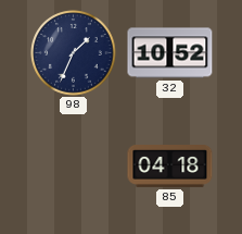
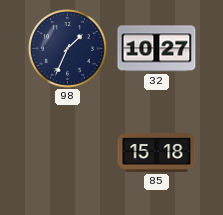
32: 10:52 -> 10:27
85: 04:18 -> 15:18
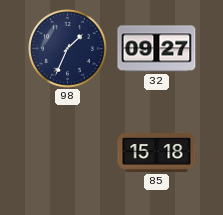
32: 10:27 -> 09:27
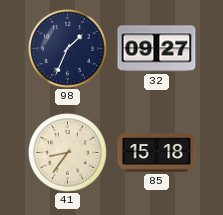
41: none -> 8:36
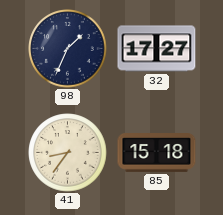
32: 09:27 -> 17:27
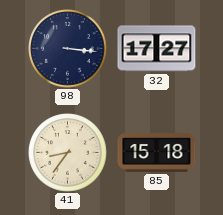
98: 1:34 -> 3:16
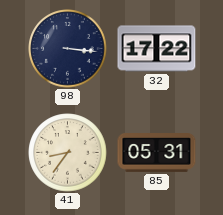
32: 17:27 -> 17:22
85: 15:18 -> 05:31
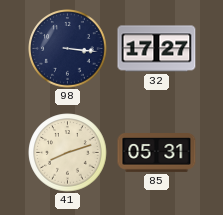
32: 17:22 -> 17:27
41: 8:36 -> 8:12
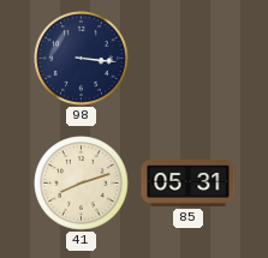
32: 17:27 -> none
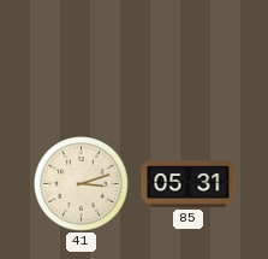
98: 3:16 -> none
41: 8:12 -> 3:12
